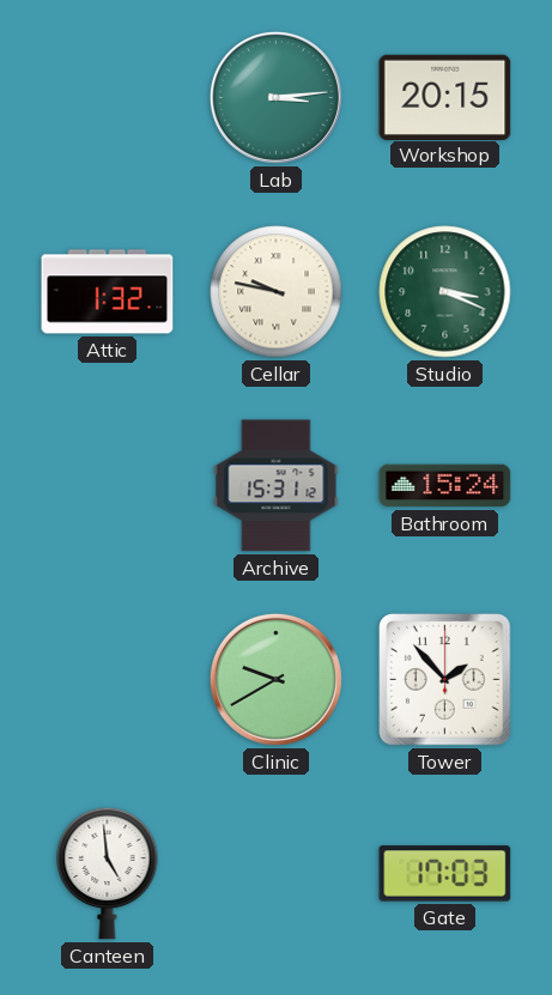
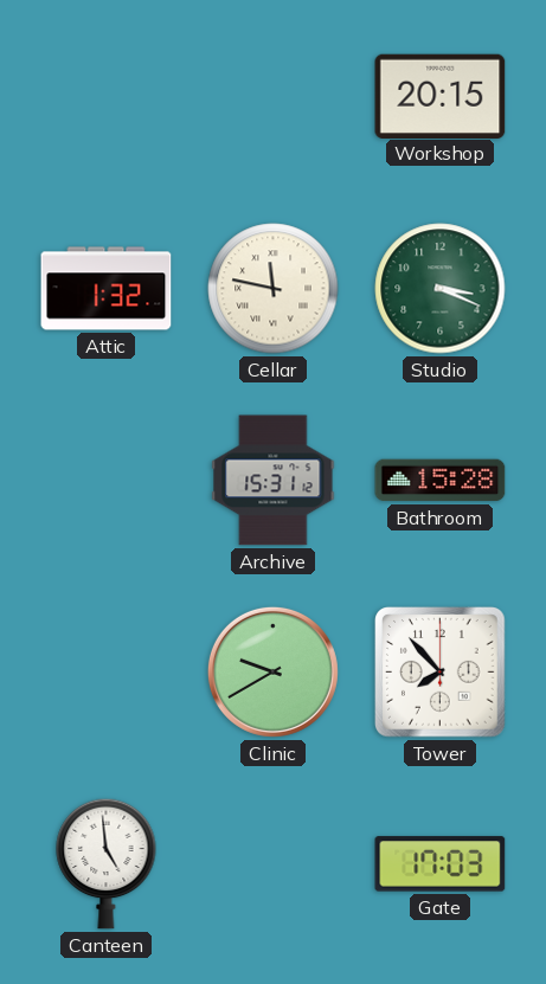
Lab: 3:14 -> none
Cellar: 9:47 -> 11:47
Bathroom: 15:24 -> 15:28
Tower: 1:53 -> 7:53
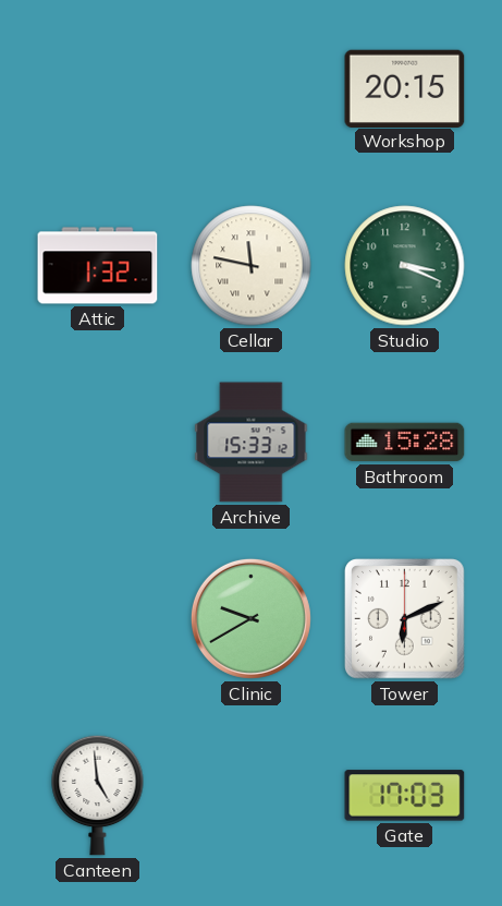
Archive: 15:31 -> 15:33
Tower: 7:53 -> 6:11
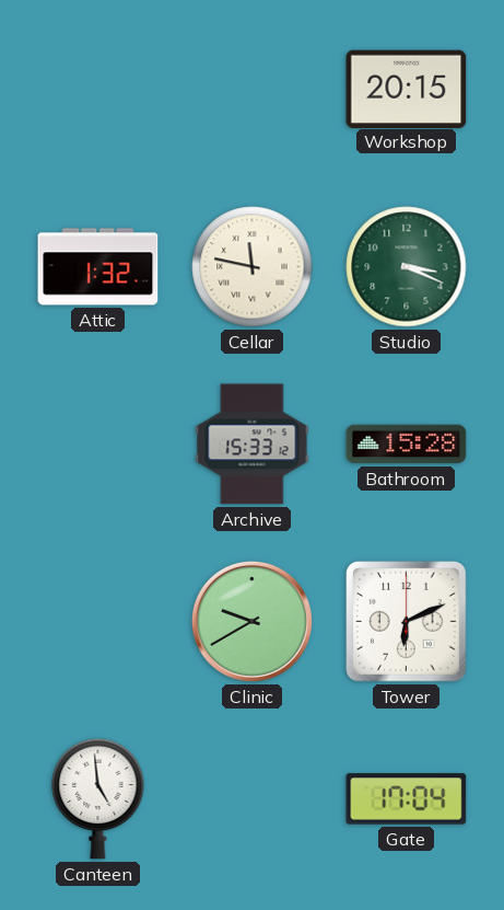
Gate: 17:03 -> 17:04
